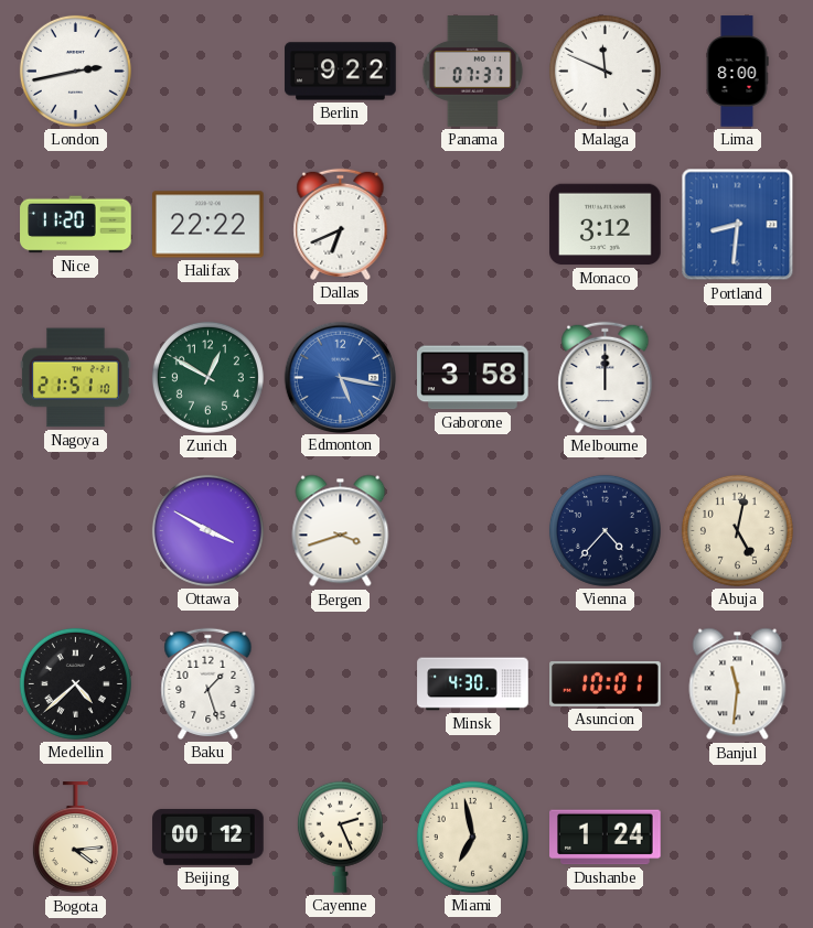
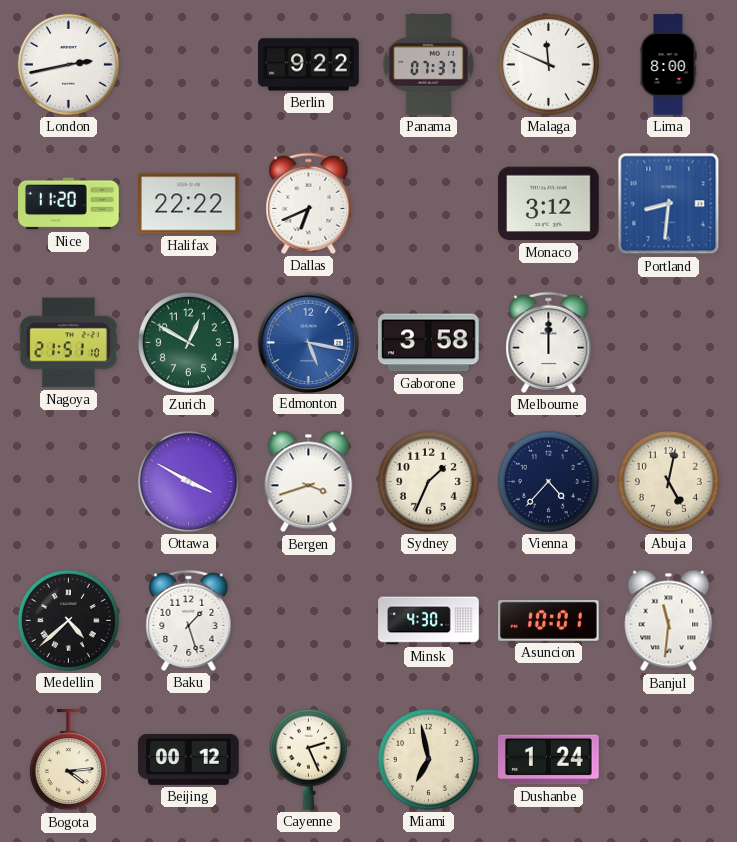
Sydney: none -> 1:34
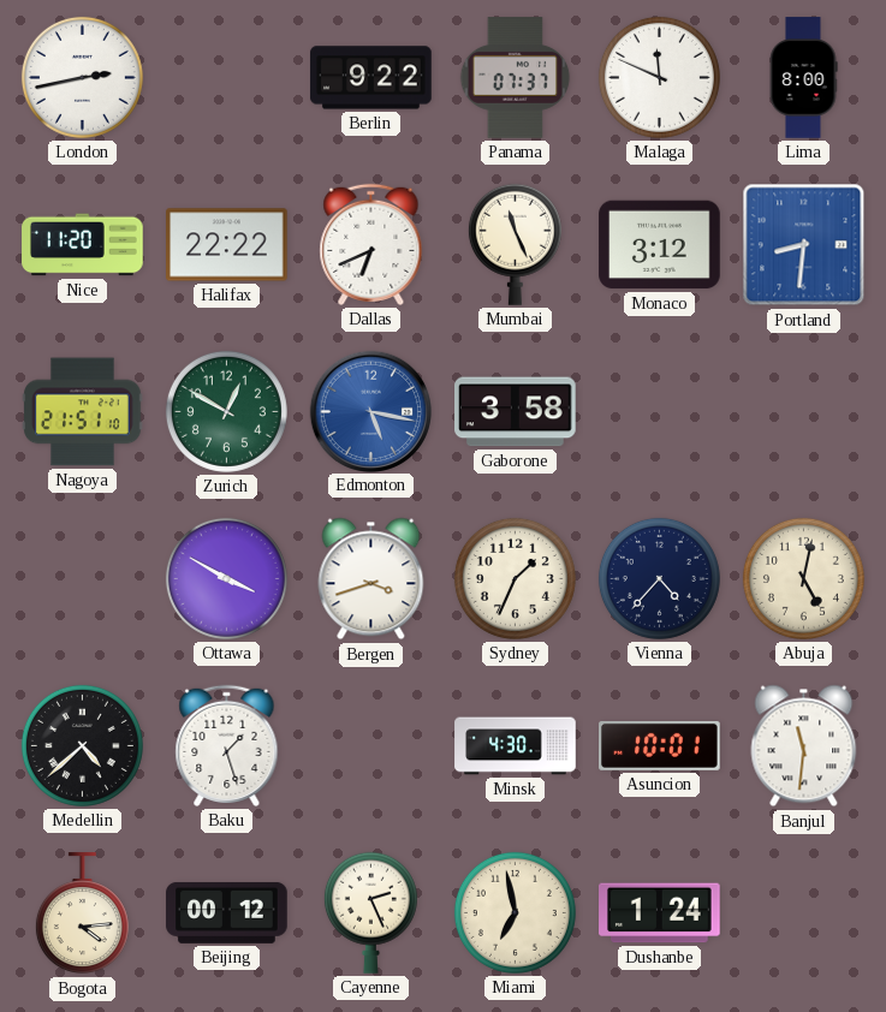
Mumbai: none -> 11:26
Melbourne: 12:00 -> none
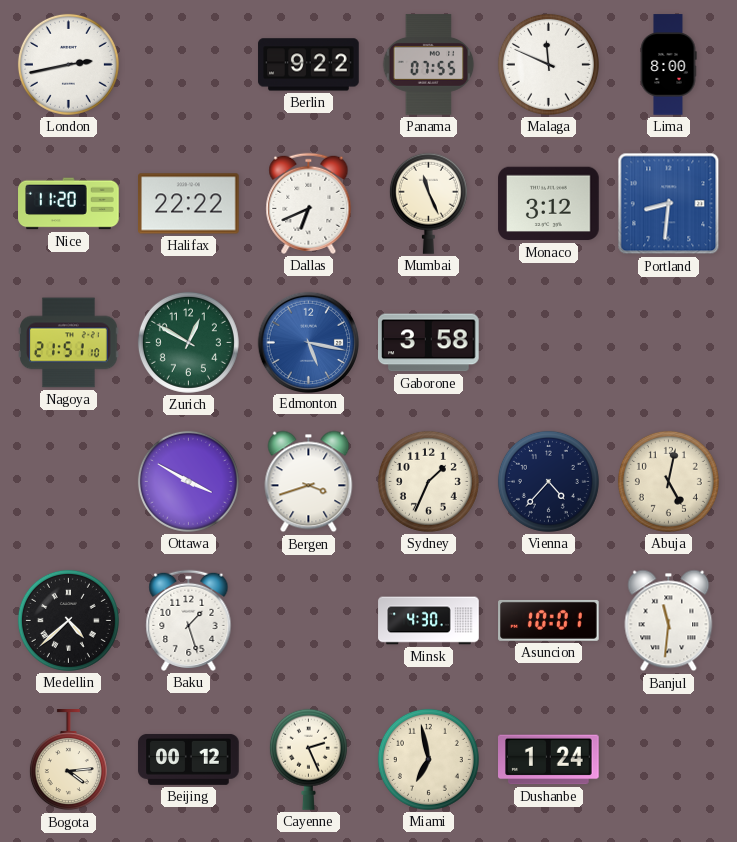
Panama: 07:37 -> 07:55
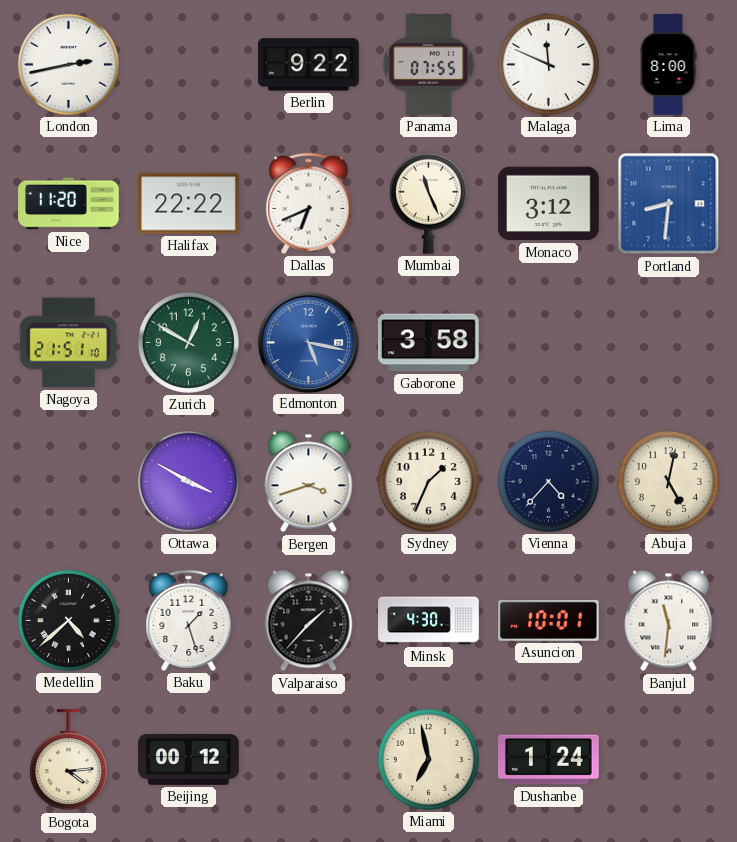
Valparaiso: none -> 1:37
Cayenne: 2:26 -> none
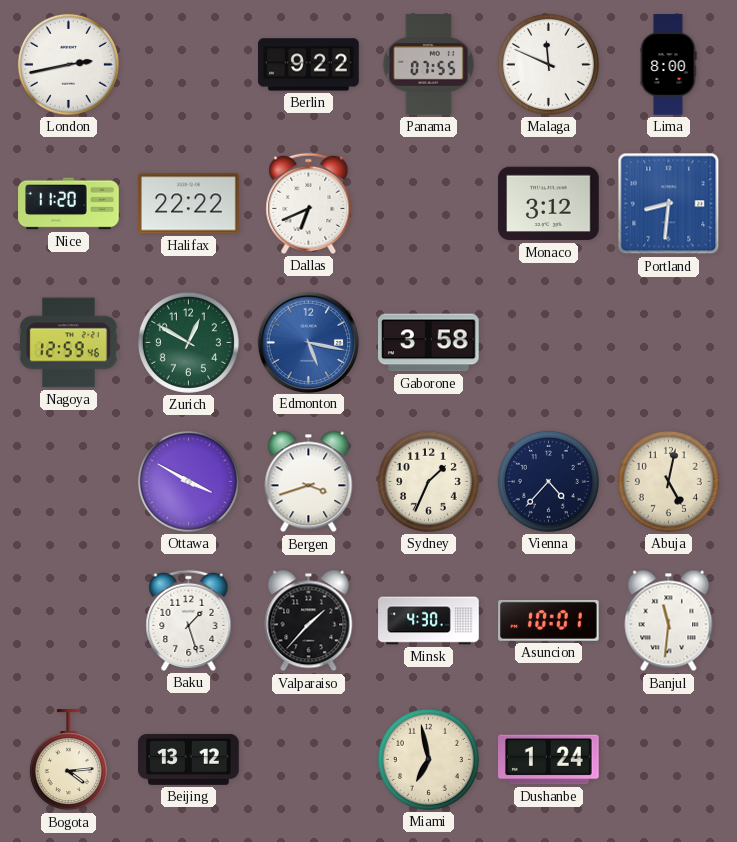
Mumbai: 11:26 -> none
Nagoya: 21:51 -> 12:59
Medellin: 4:38 -> none
Beijing: 00:12 -> 13:12
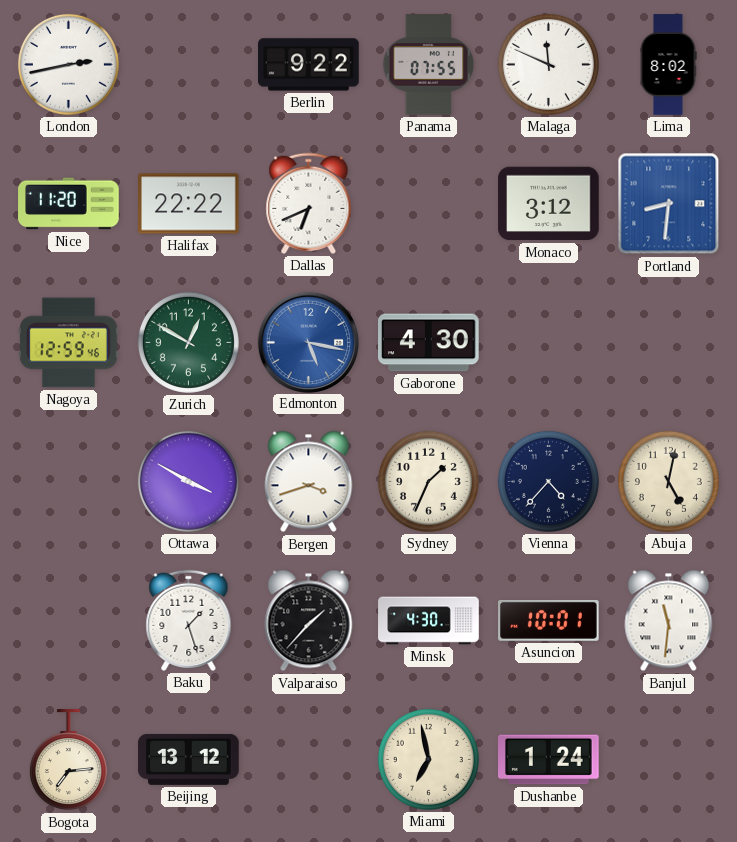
Lima: 8:00 -> 8:02
Gaborone: 3:58 -> 4:30
Bogota: 4:14 -> 7:14
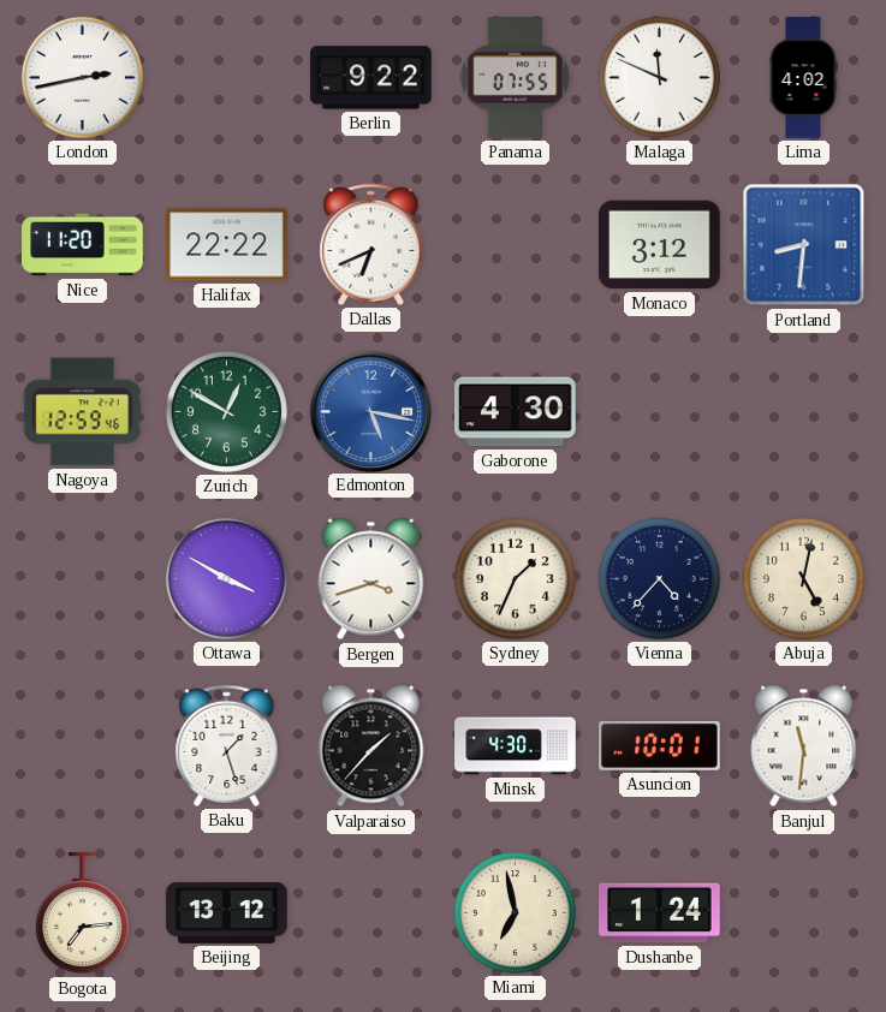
Lima: 8:02 -> 4:02
